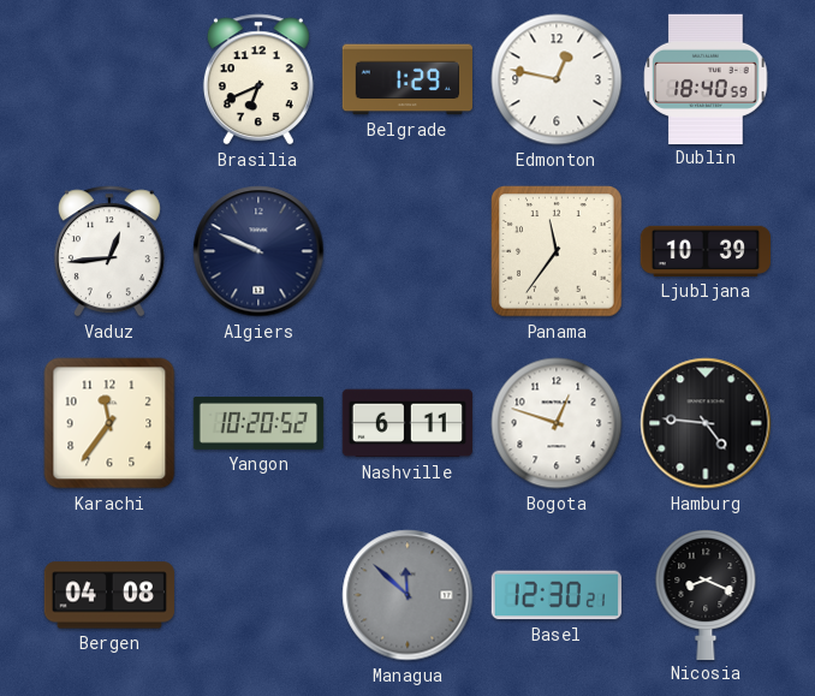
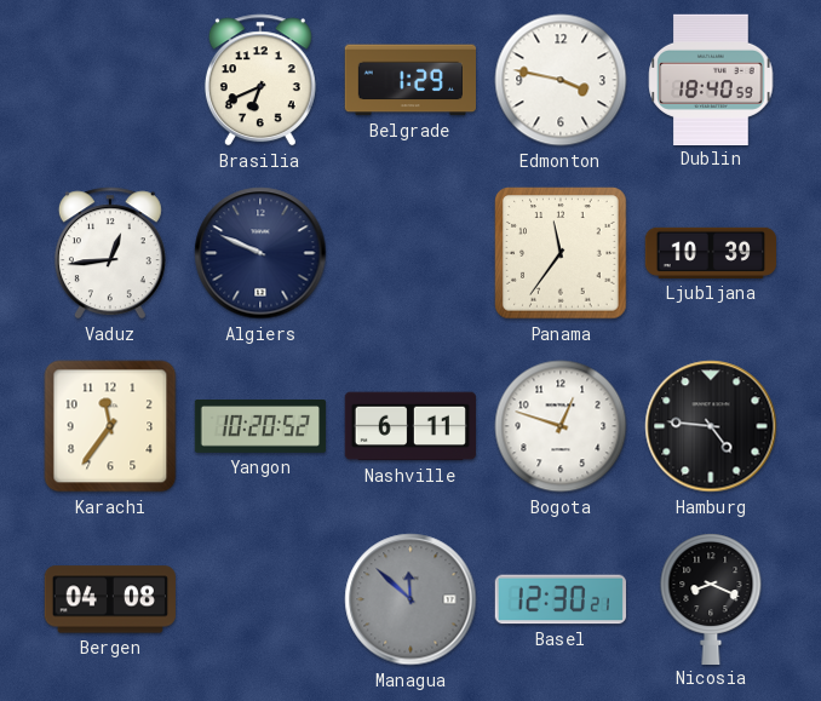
Edmonton: 12:47 -> 3:47
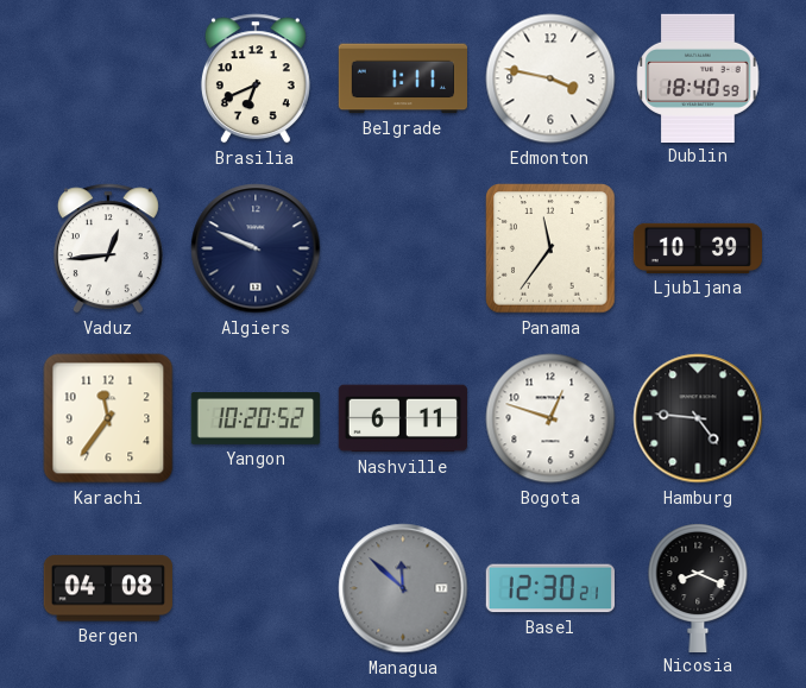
Belgrade: 1:29 -> 1:11
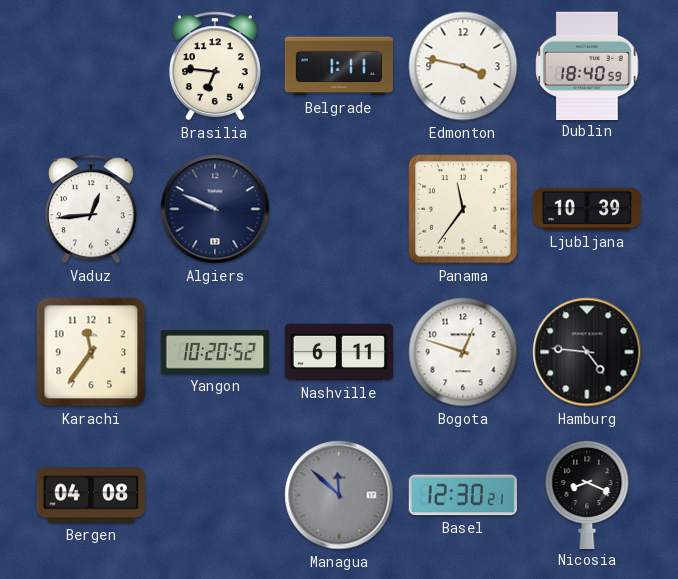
Brasilia: 6:41 -> 6:46
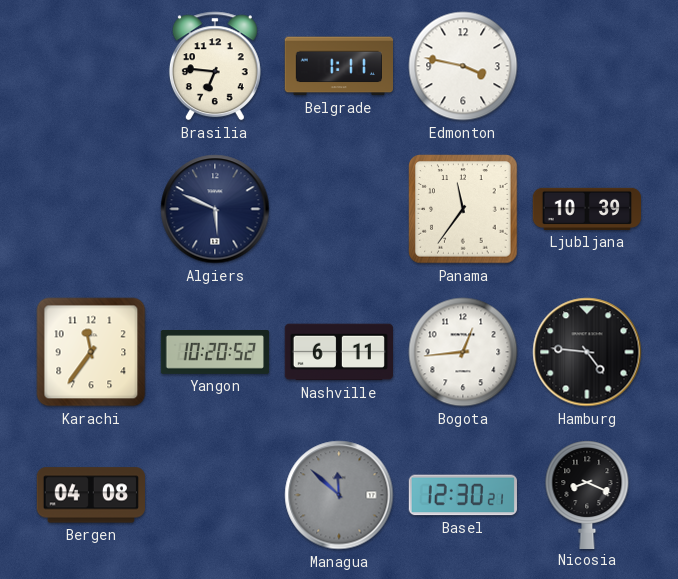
Dublin: 18:40 -> none
Vaduz: 12:44 -> none
Algiers: 9:49 -> 5:49
Bogota: 12:48 -> 12:44
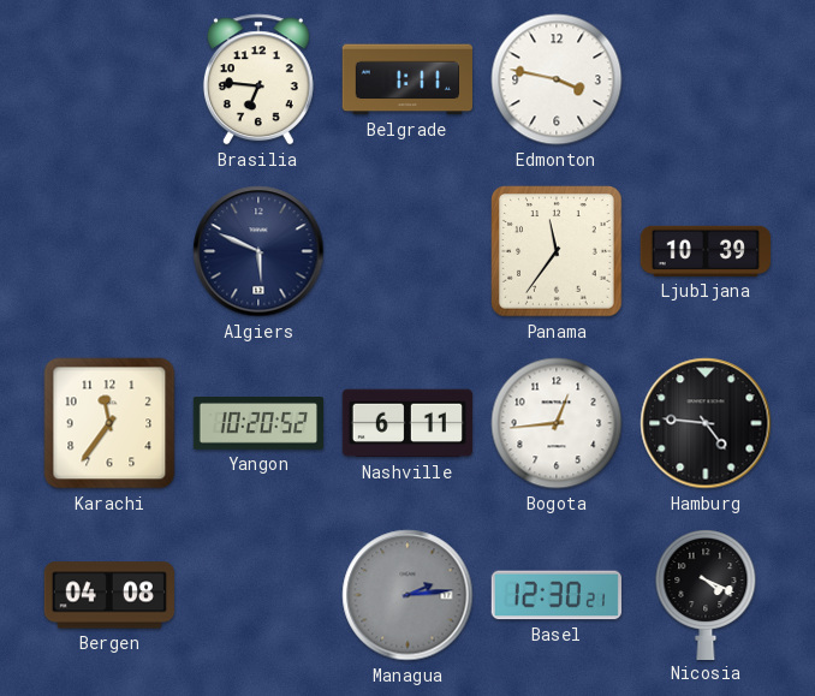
Managua: 11:52 -> 2:14
Nicosia: 8:19 -> 4:19
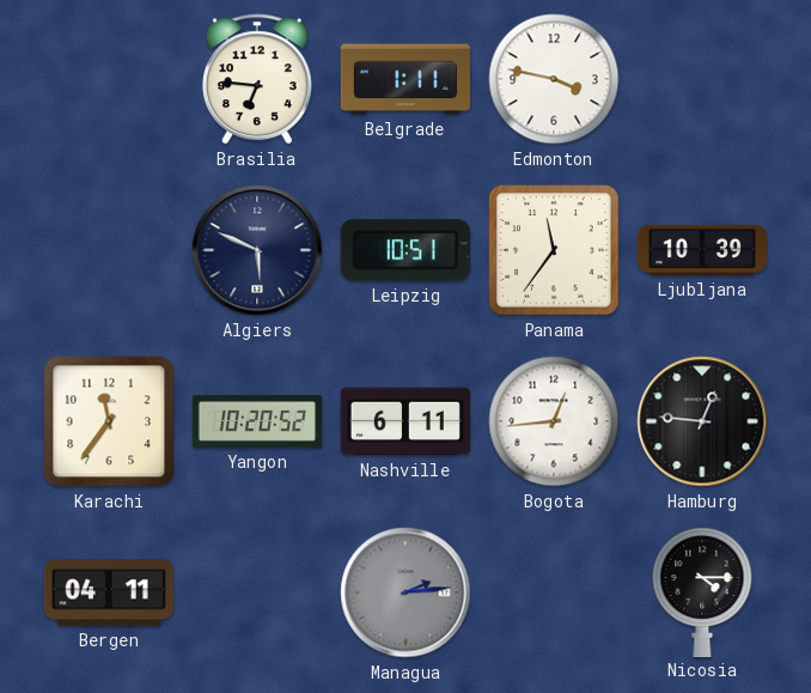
Leipzig: none -> 10:51
Hamburg: 4:46 -> 12:46
Bergen: 04:08 -> 04:11
Basel: 12:30 -> none
Nicosia: 4:19 -> 4:15
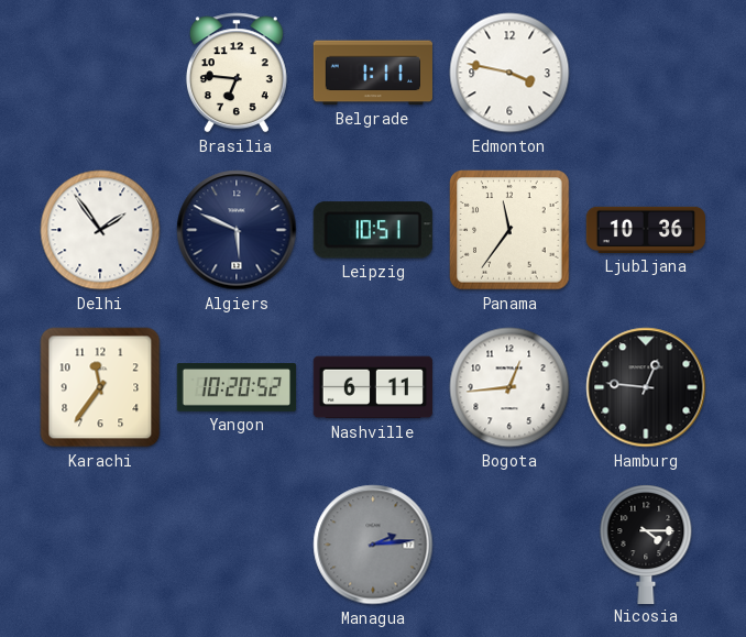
Delhi: none -> 1:54
Ljubljana: 10:39 -> 10:36
Bergen: 04:11 -> none
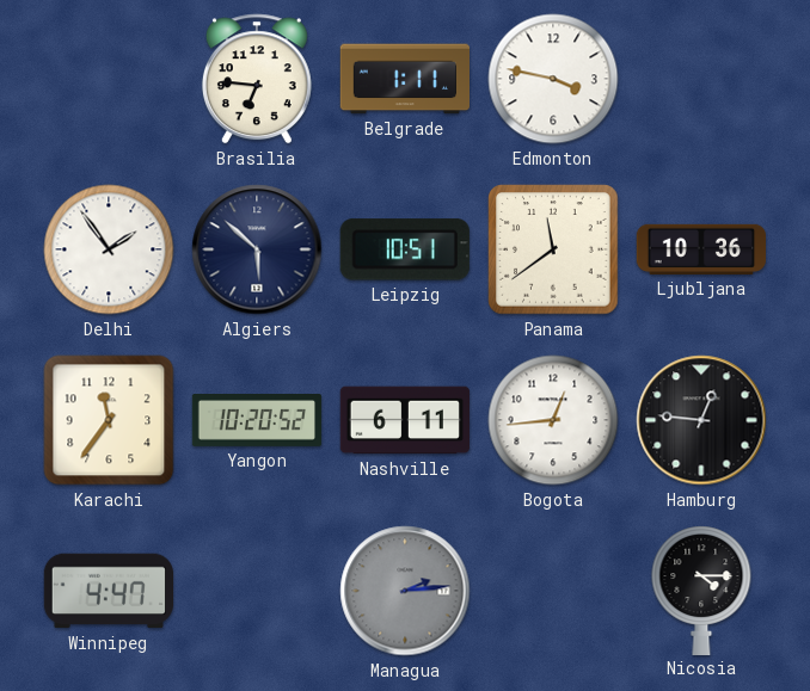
Algiers: 5:49 -> 5:52
Panama: 11:36 -> 11:39
Winnipeg: none -> 4:47
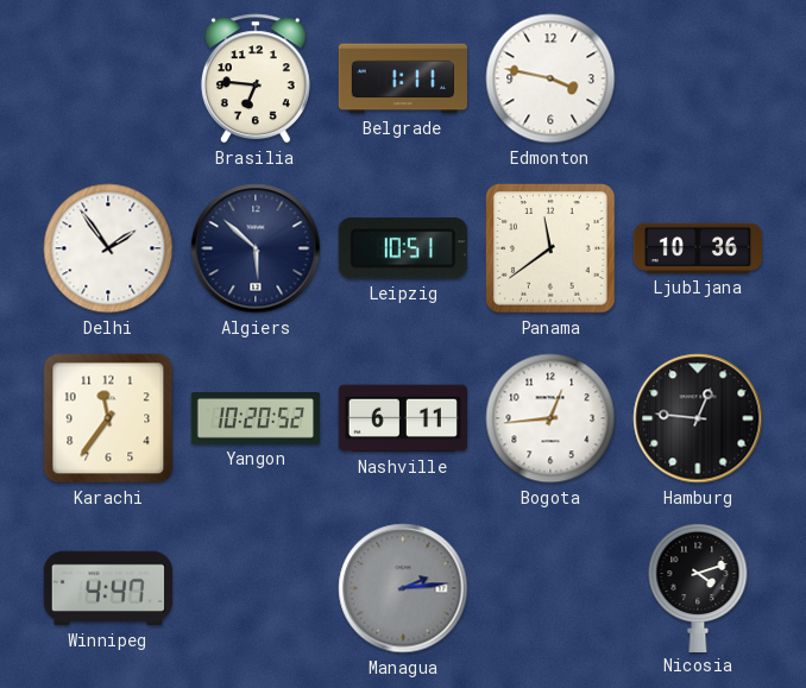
Nicosia: 4:15 -> 4:12
